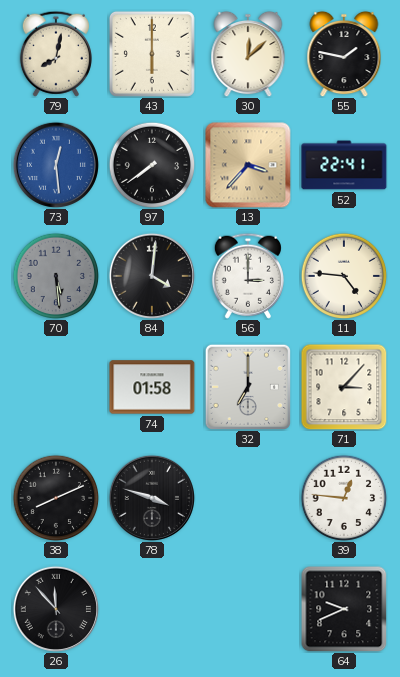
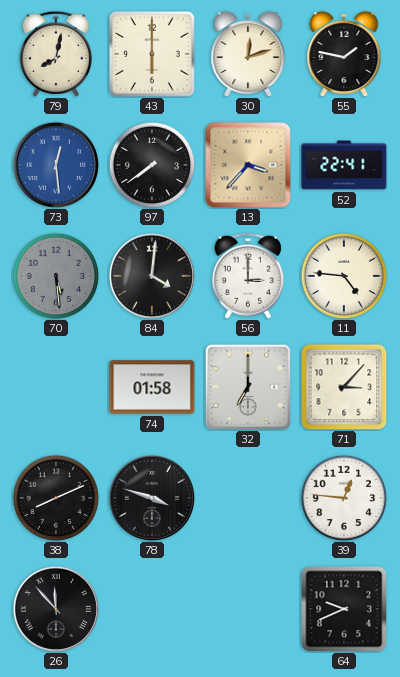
30: 12:08 -> 12:12
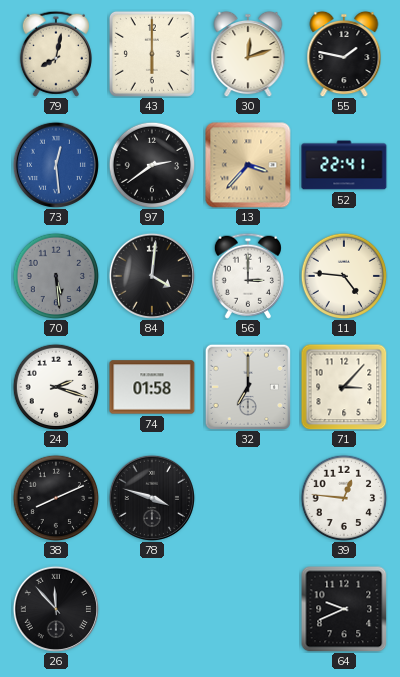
97: 7:39 -> 2:39
24: none -> 2:18
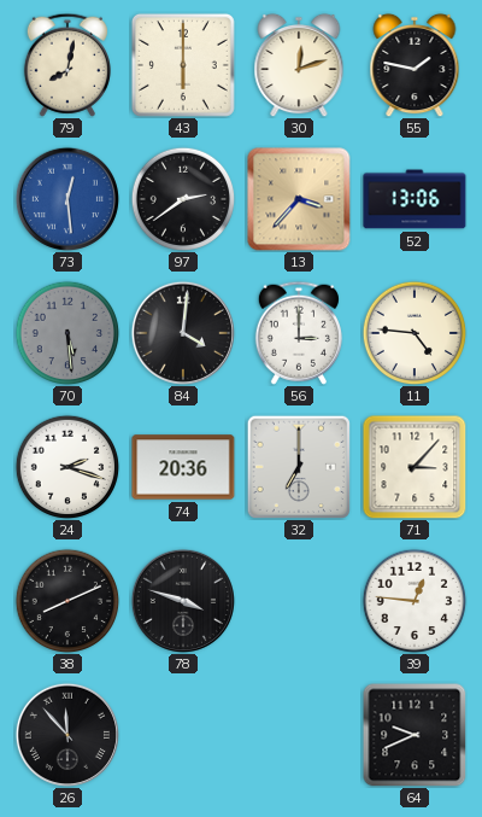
52: 22:41 -> 13:06
74: 01:58 -> 20:36
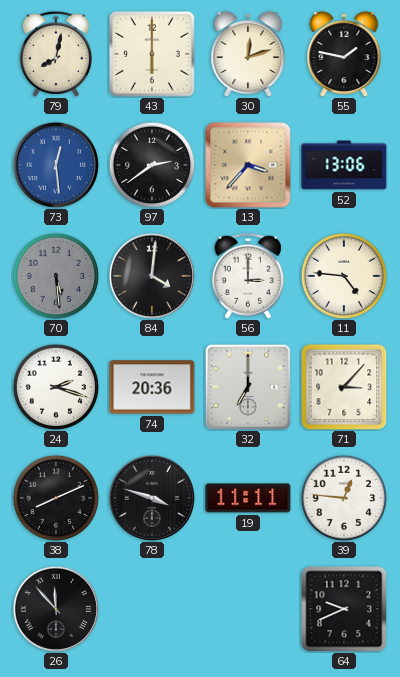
19: none -> 11:11
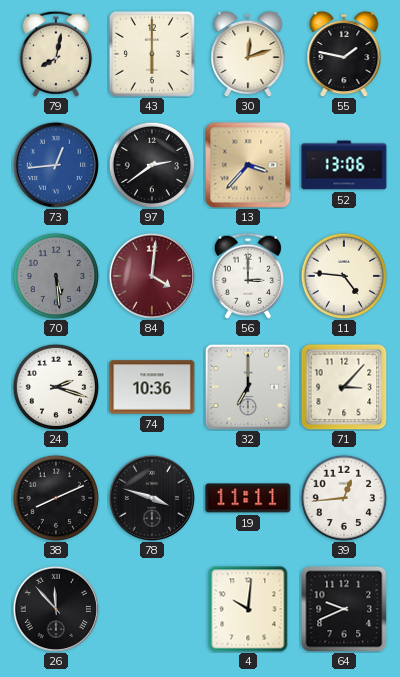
73: 12:29 -> 12:44
84 dial: black -> burgundy
74: 20:36 -> 10:36
39: 12:46 -> 12:44
4: none -> 10:01
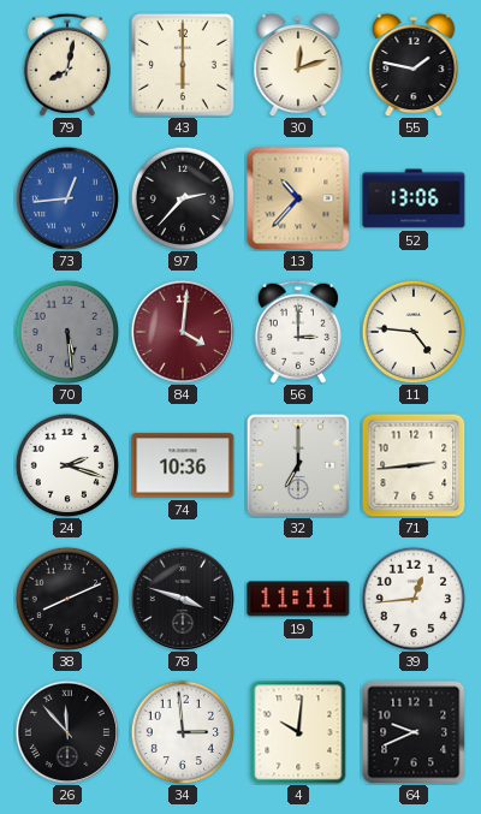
97: 2:39 -> 2:37
13: 3:37 -> 10:37
71: 3:07 -> 2:44
34: none -> 2:59
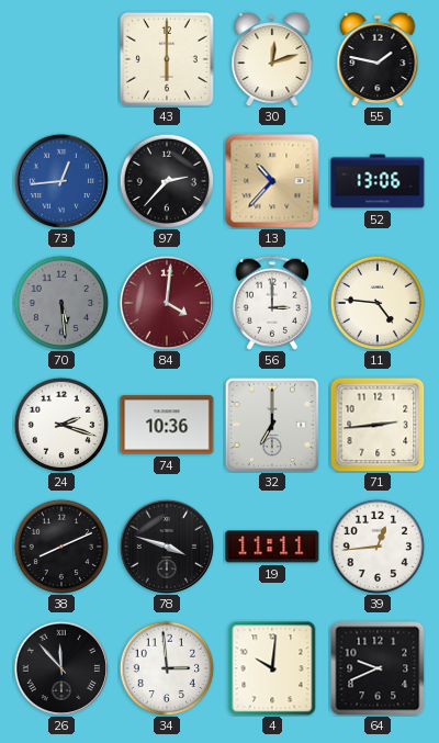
79: 8:02 -> none
